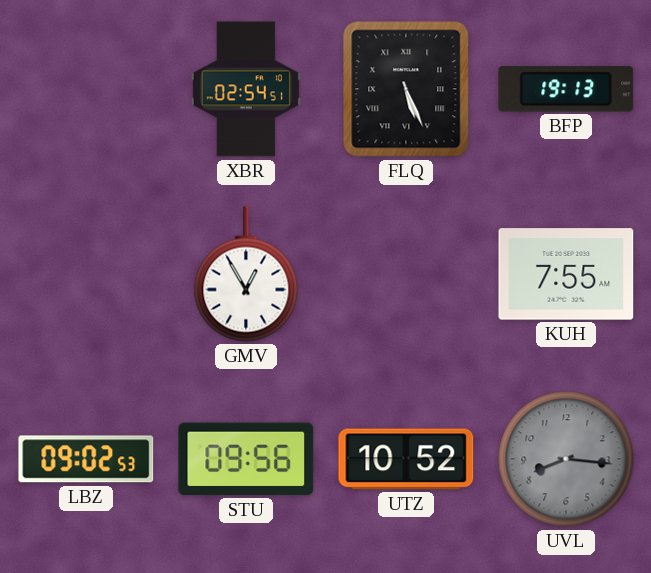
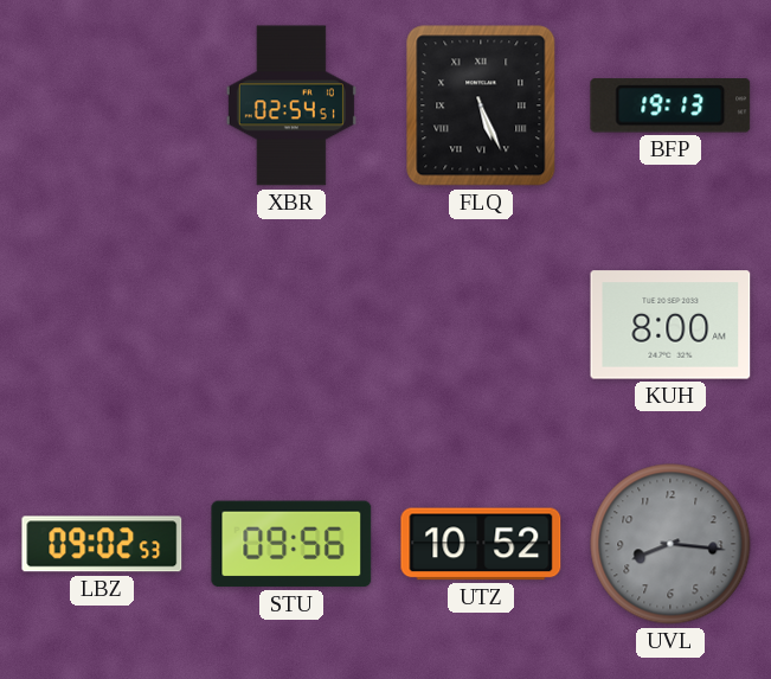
GMV: 12:55 -> none
KUH: 7:55 -> 8:00
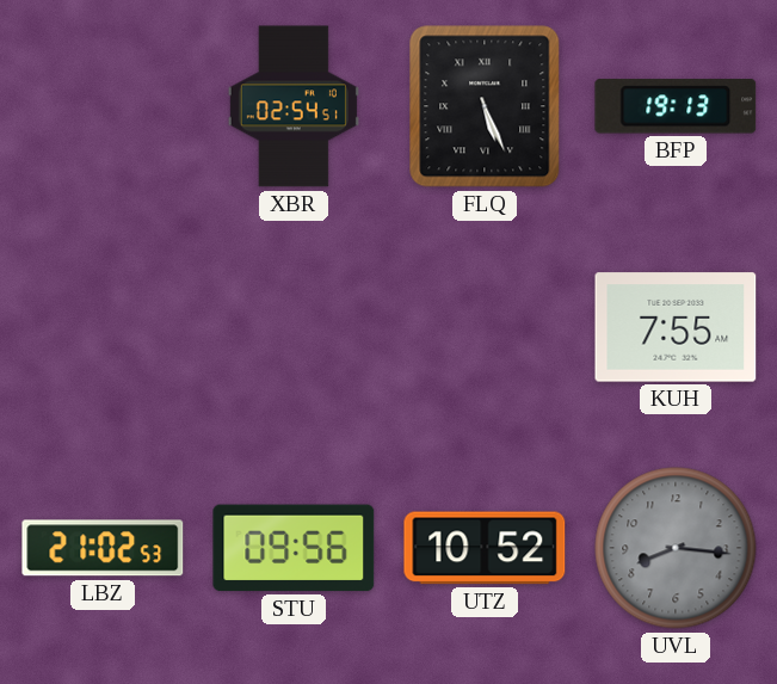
KUH: 8:00 -> 7:55
LBZ: 09:02 -> 21:02
